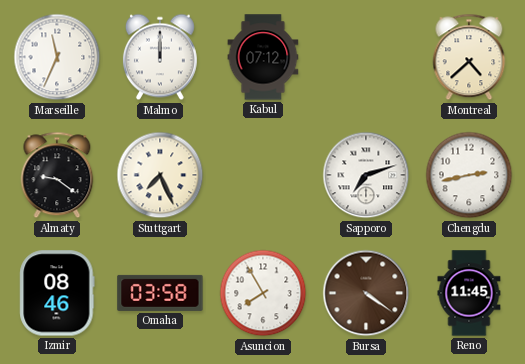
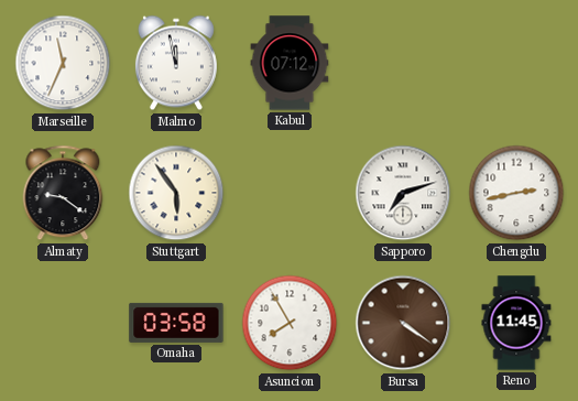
Malmo: 12:00 -> 11:58
Montreal: 4:38 -> none
Stuttgart: 7:26 -> 5:54
Izmir: 08:46 -> none
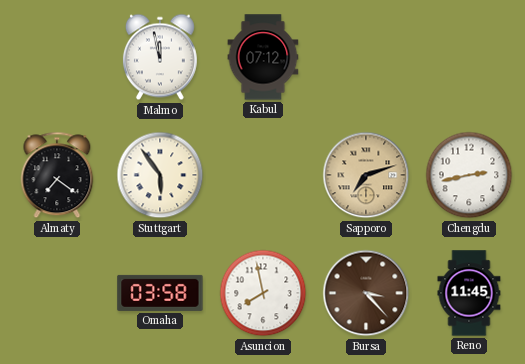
Marseille: 11:34 -> none
Almaty: 9:21 -> 7:21
Sapporo dial: white -> champagne
Asuncion: 7:55 -> 7:58
Bursa: 4:21 -> 3:23
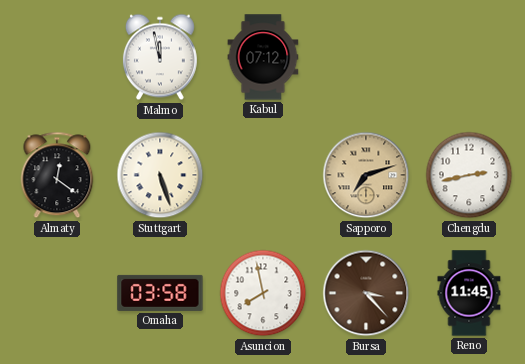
Almaty: 7:21 -> 12:21
Stuttgart: 5:54 -> 5:27
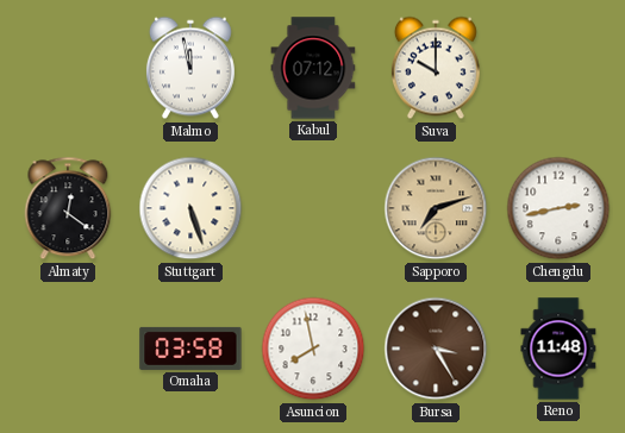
Suva: none -> 10:00
Bursa: 3:23 -> 3:25
Reno: 11:45 -> 11:48
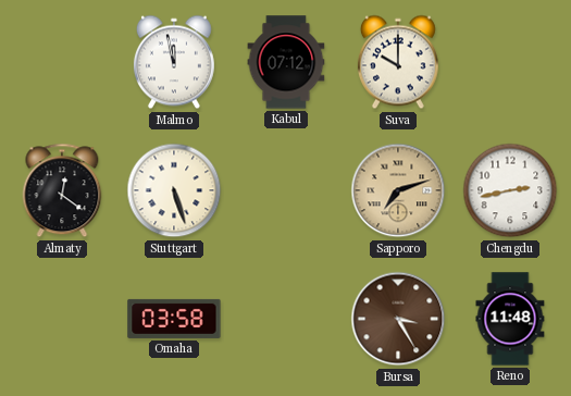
Asuncion: 7:58 -> none
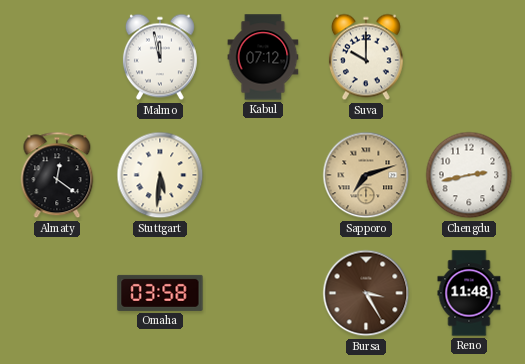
Stuttgart: 5:27 -> 5:31
